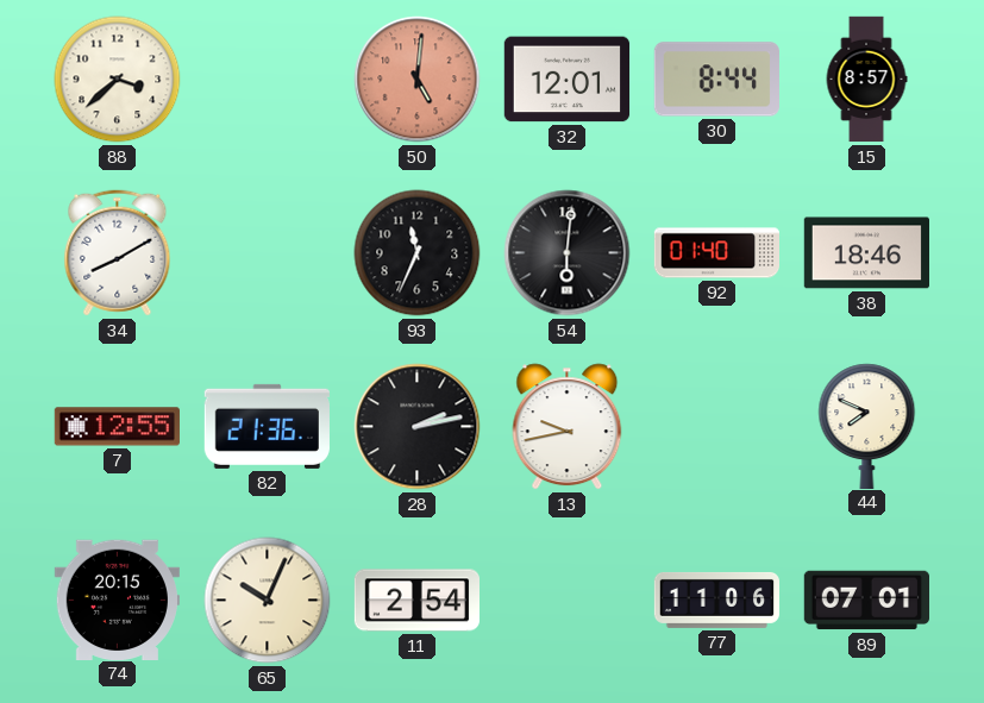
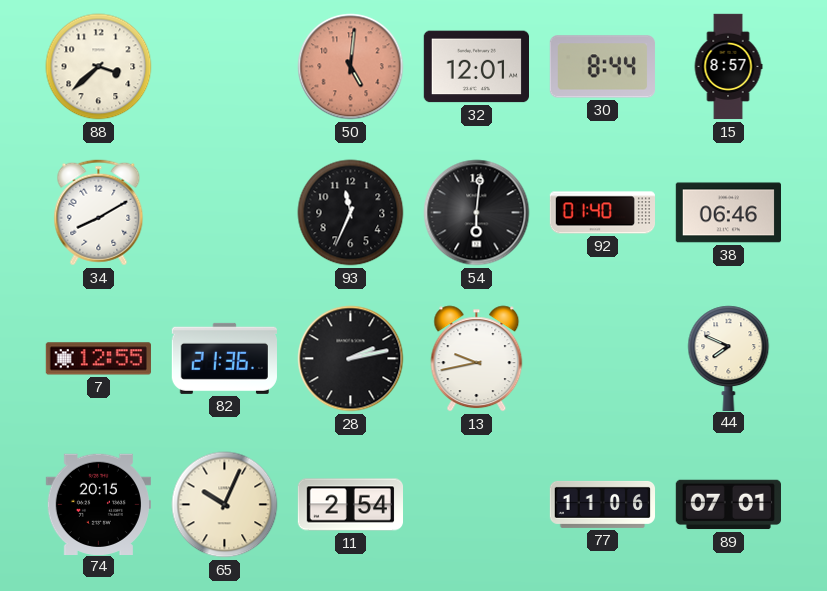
38: 18:46 -> 06:46
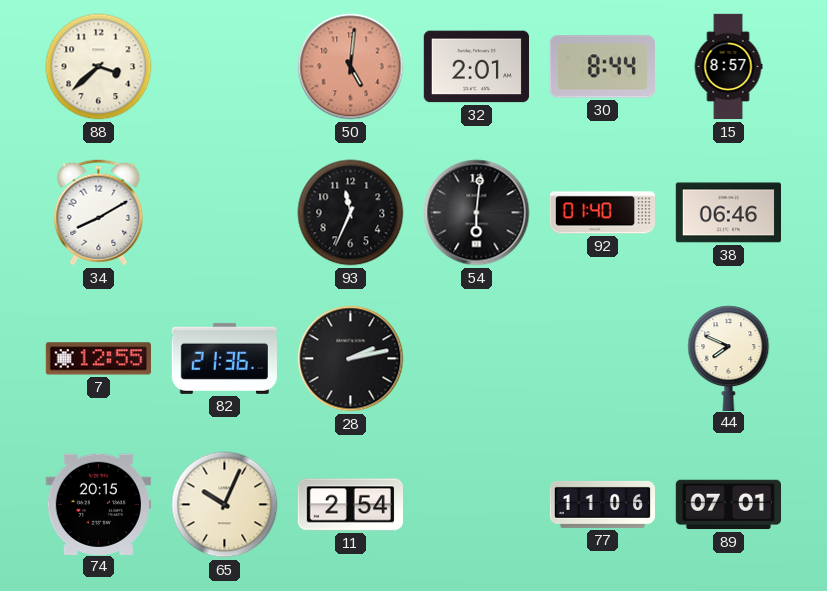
32: 12:01 -> 2:01
13: 9:43 -> none
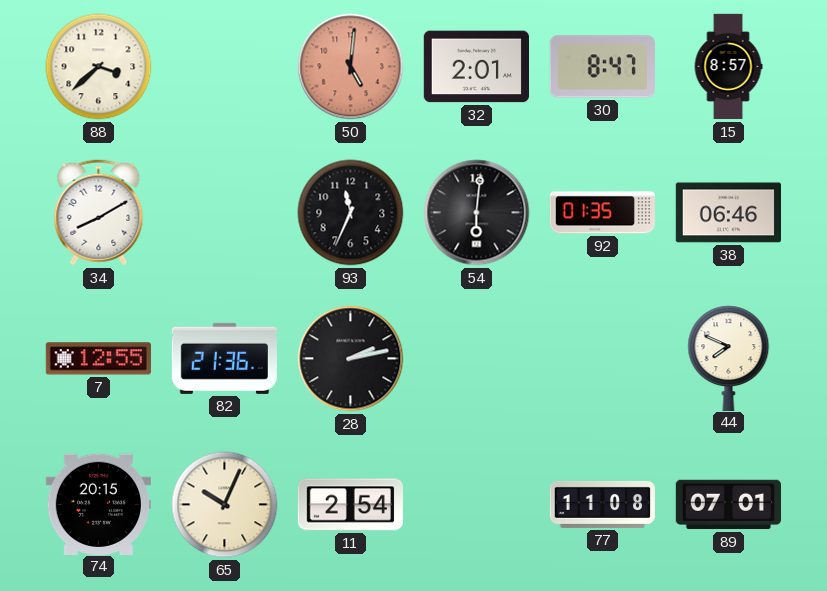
30: 8:44 -> 8:47
92: 01:40 -> 01:35
77: 11:06 -> 11:08
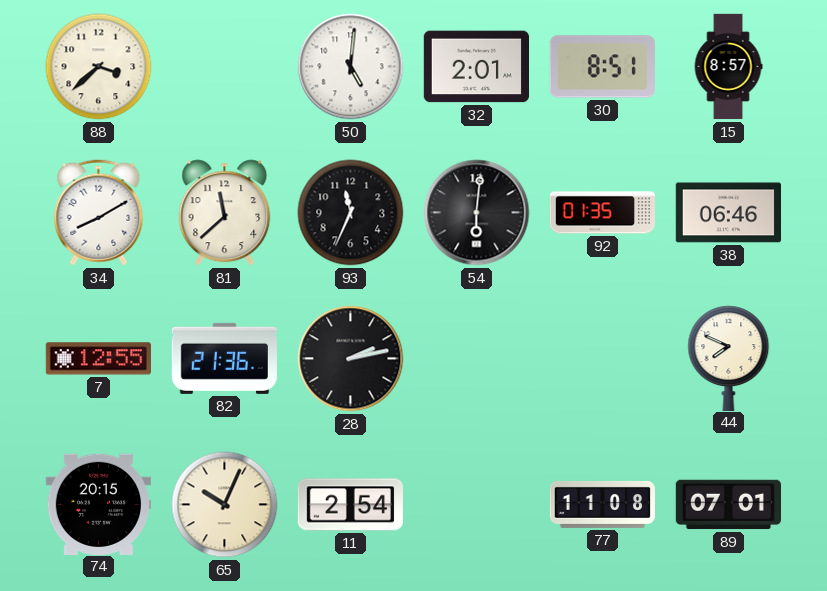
50 dial: salmon -> white
30: 8:47 -> 8:51
81: none -> 11:38
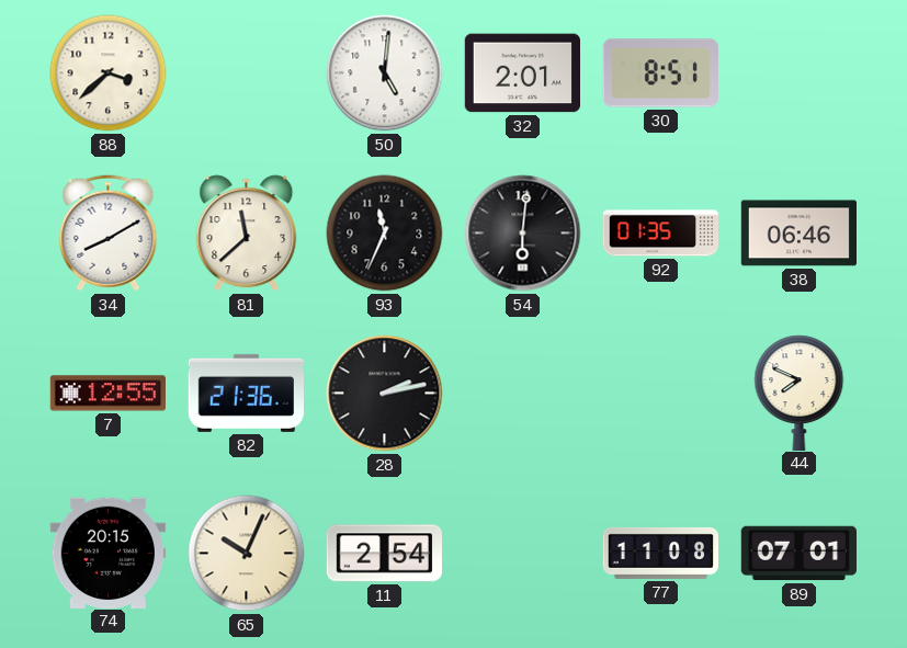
15: 8:57 -> none
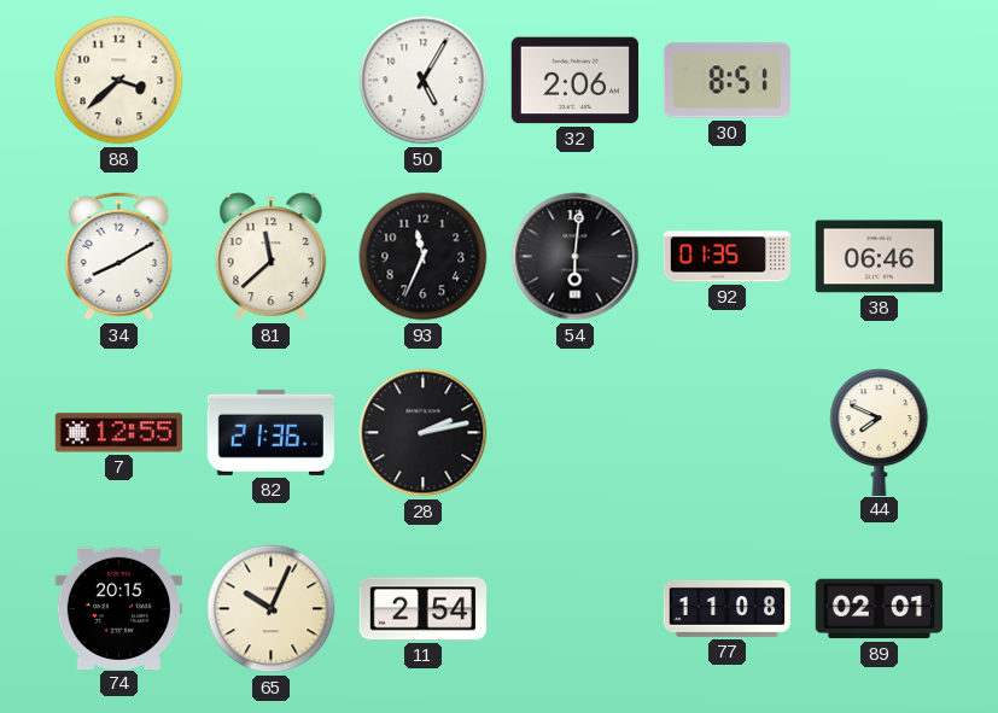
50: 5:01 -> 5:05
32: 2:01 -> 2:06
89: 07:01 -> 02:01
